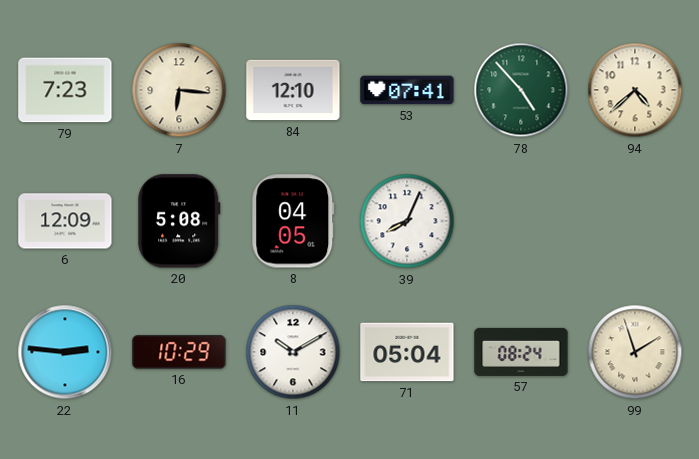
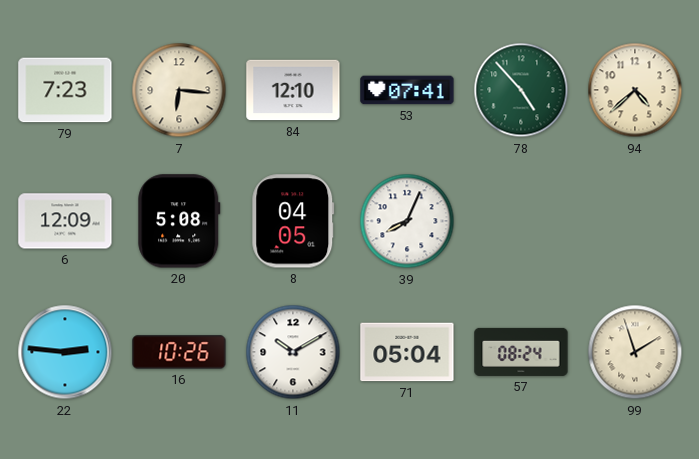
16: 10:29 -> 10:26
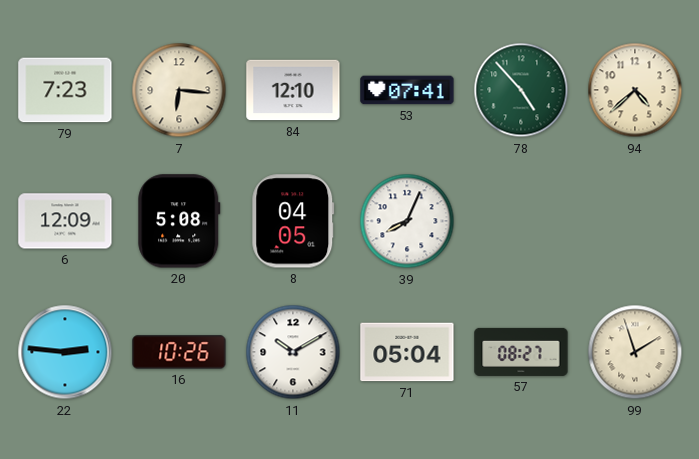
57: 08:24 -> 08:27
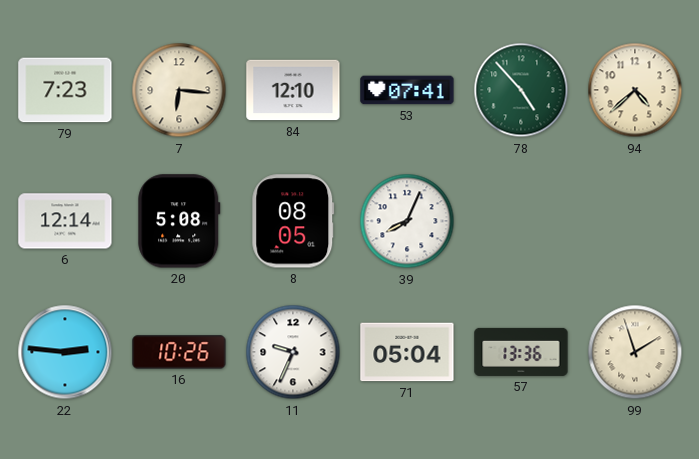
6: 12:09 -> 12:14
8: 04:05 -> 08:05
11: 10:10 -> 9:34
57: 08:27 -> 13:36
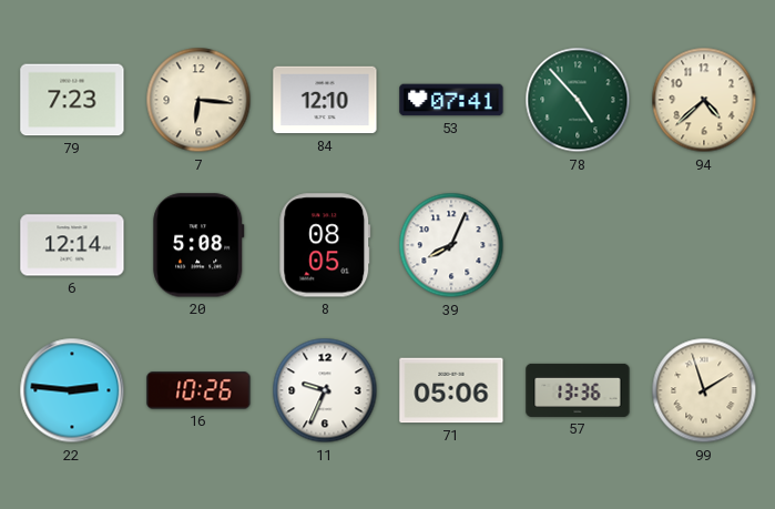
71: 05:04 -> 05:06
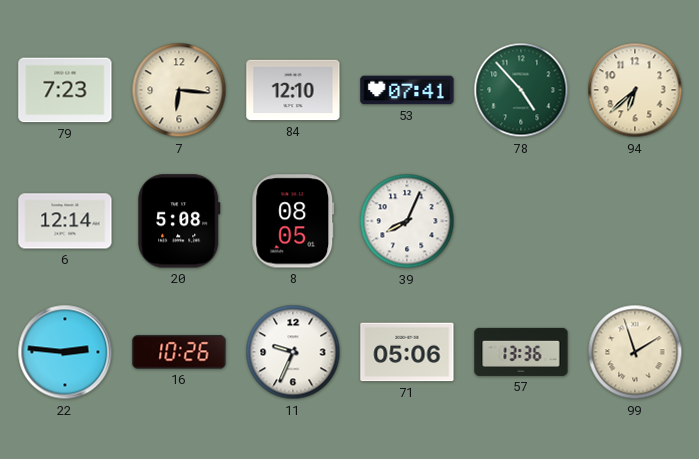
94: 4:38 -> 6:38
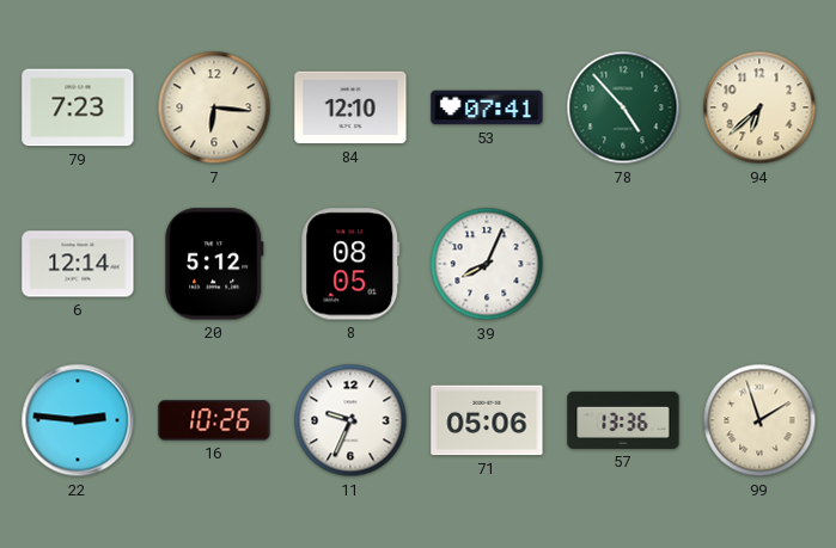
20: 5:08 -> 5:12
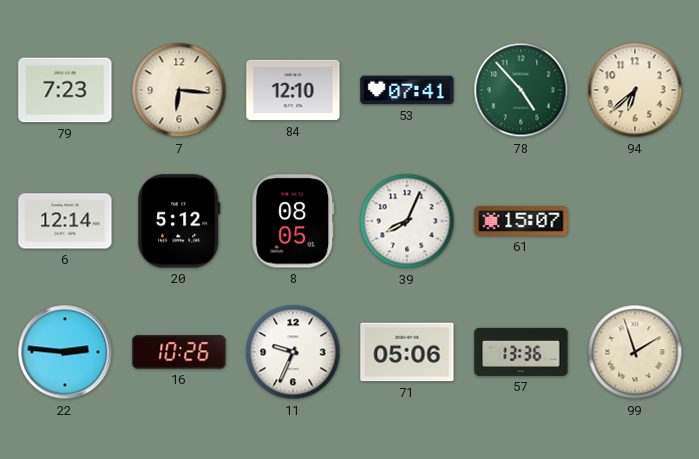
61: none -> 15:07
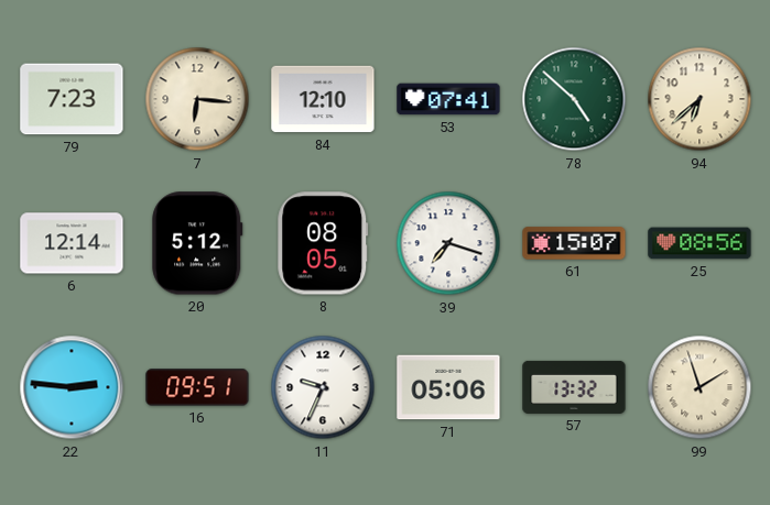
78: 4:53 -> 4:52
39: 8:04 -> 7:18
25: none -> 08:56
16: 10:26 -> 09:51
57: 13:36 -> 13:32
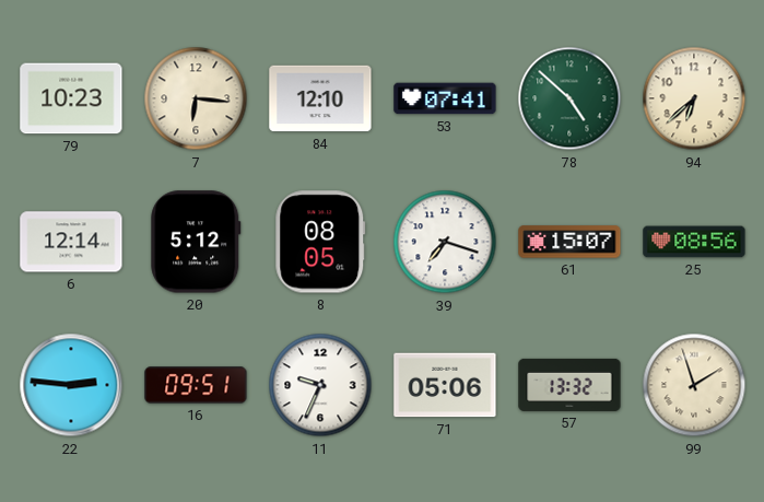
79: 7:23 -> 10:23
